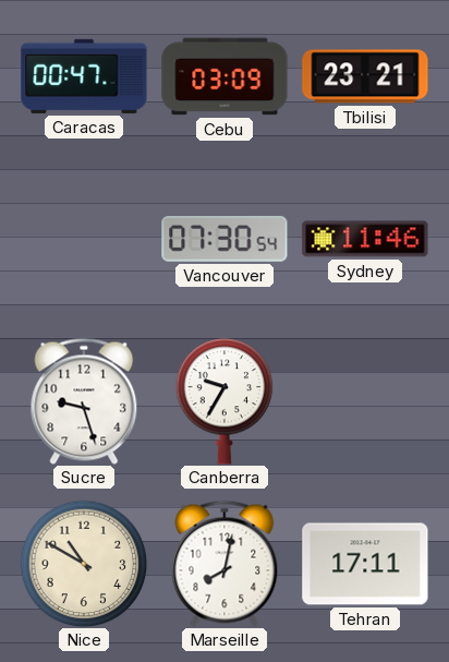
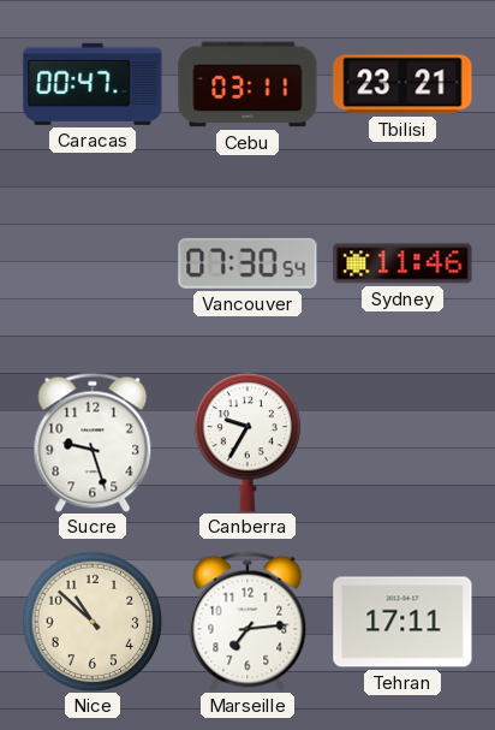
Cebu: 03:09 -> 03:11
Nice: 10:50 -> 10:52
Marseille: 8:02 -> 7:14
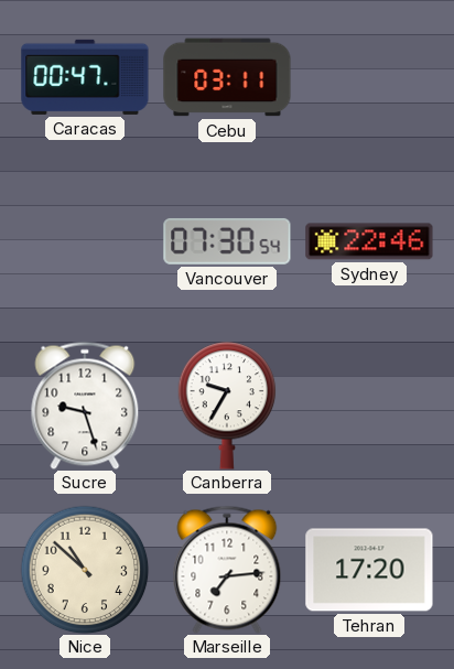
Tbilisi: 23:21 -> none
Sydney: 11:46 -> 22:46
Tehran: 17:11 -> 17:20
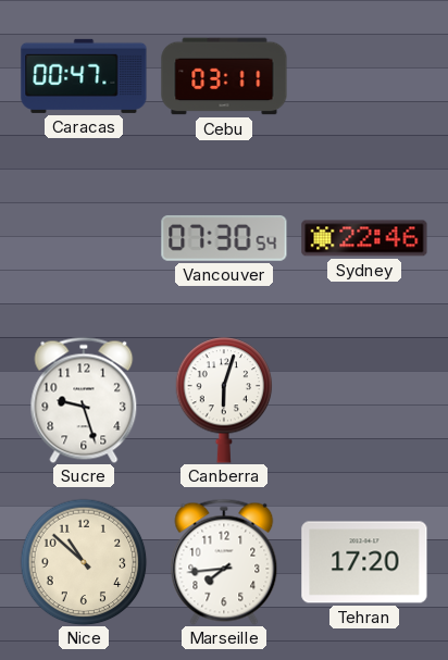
Canberra: 9:35 -> 6:03
Marseille: 7:14 -> 7:44
